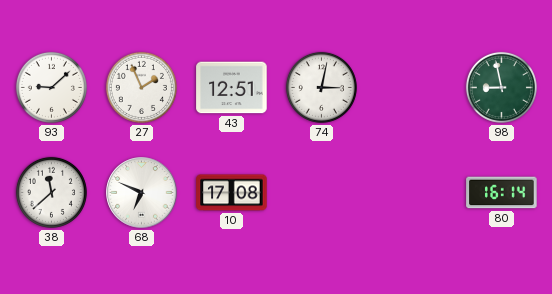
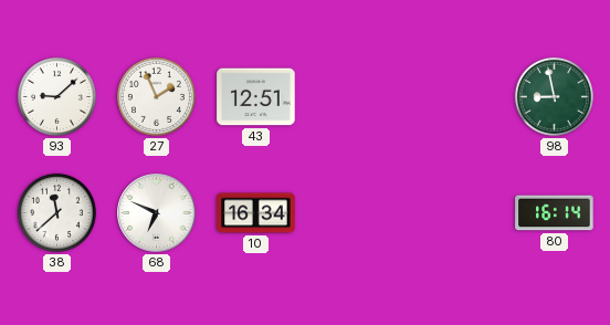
74: 3:02 -> none
10: 17:08 -> 16:34
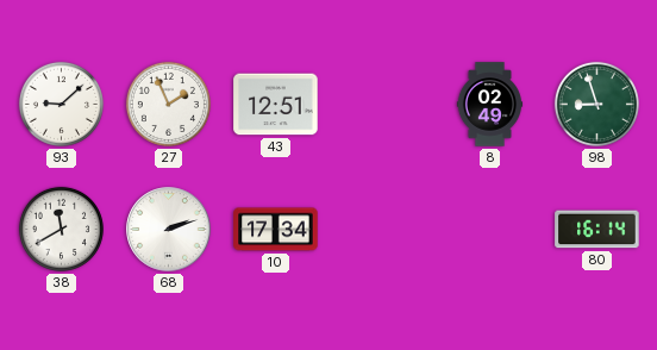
8: none -> 02:49
98: 8:58 -> 8:57
38: 11:38 -> 11:40
68: 6:49 -> 2:12
10: 16:34 -> 17:34
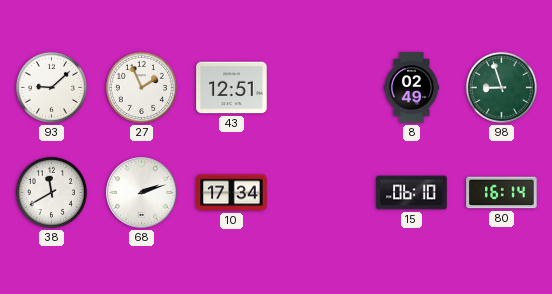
15: none -> 06:10
